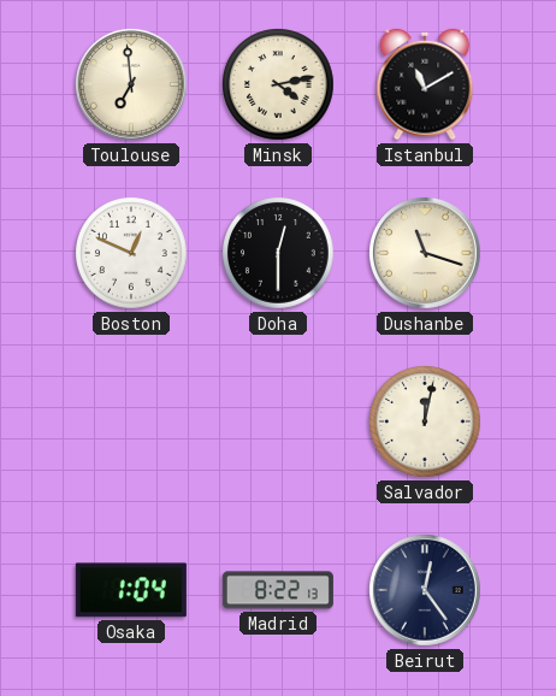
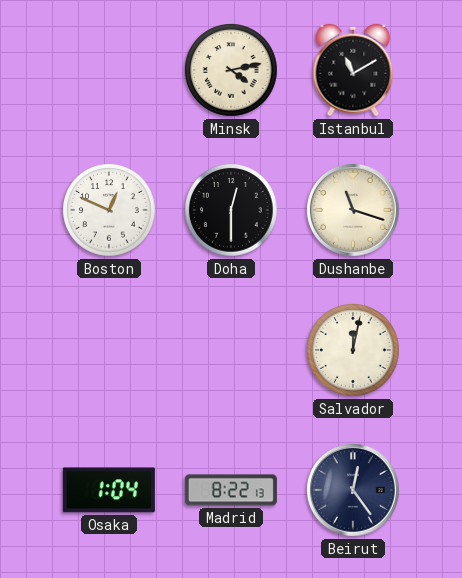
Toulouse: 6:59 -> none
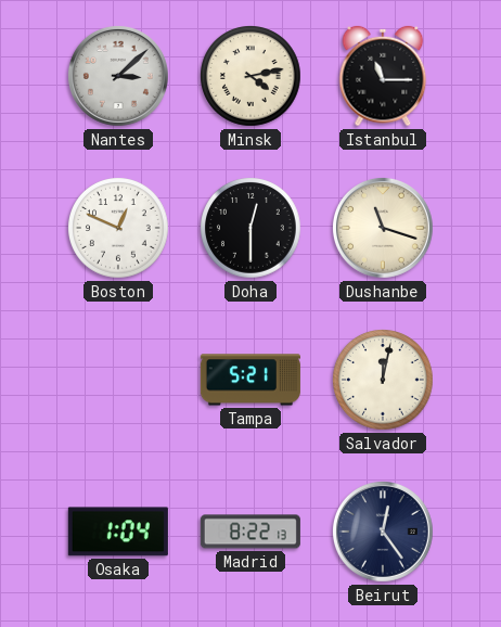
Nantes: none -> 3:08
Istanbul: 11:10 -> 11:15
Tampa: none -> 5:21
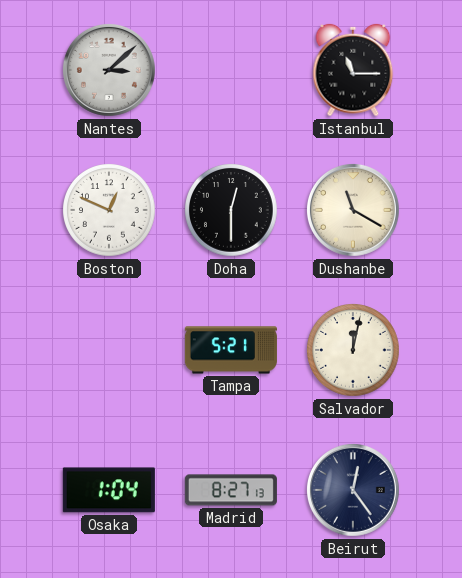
Minsk: 4:13 -> none
Dushanbe: 11:18 -> 11:20
Madrid: 8:22 -> 8:27
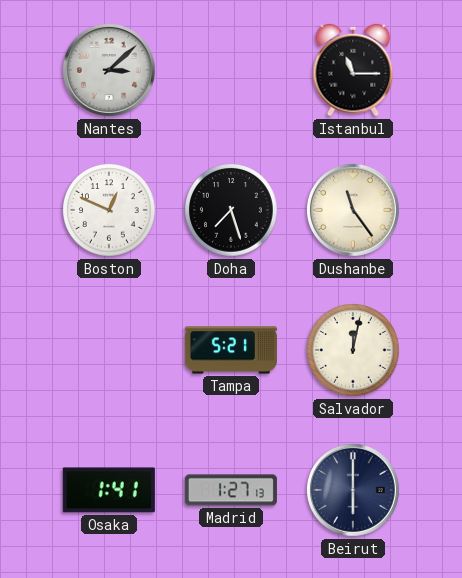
Doha: 12:30 -> 7:27
Dushanbe: 11:20 -> 11:24
Osaka: 1:04 -> 1:41
Madrid: 8:27 -> 1:27
Beirut: 12:24 -> 6:00
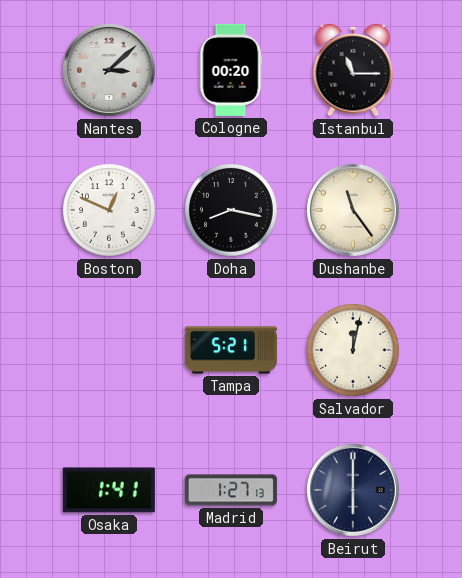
Cologne: none -> 00:20
Doha: 7:27 -> 8:17
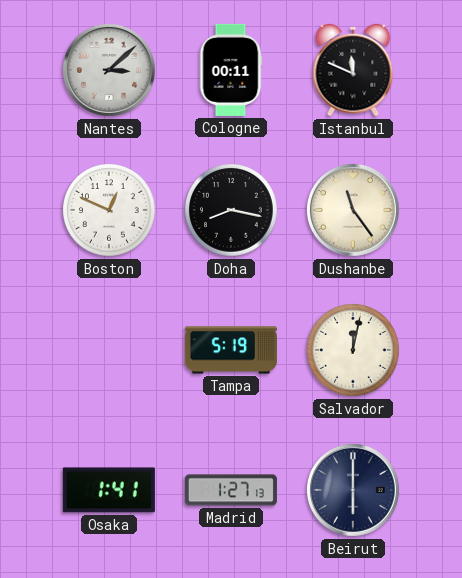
Cologne: 00:20 -> 00:11
Istanbul: 11:15 -> 11:49
Tampa: 5:21 -> 5:19
